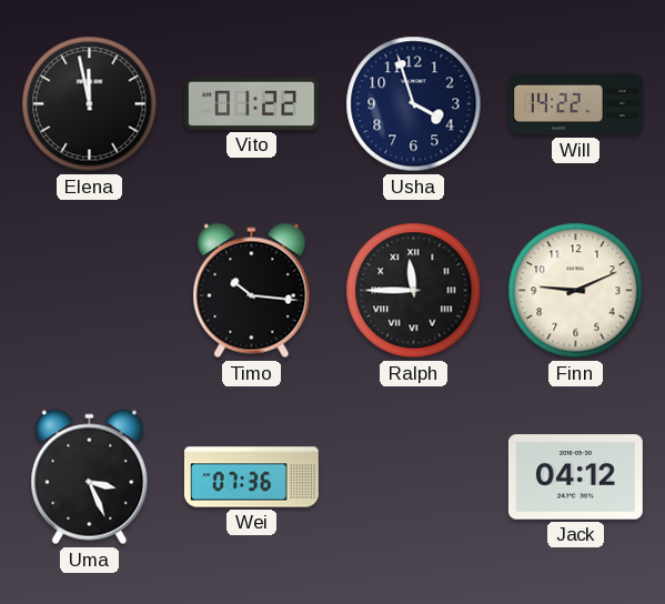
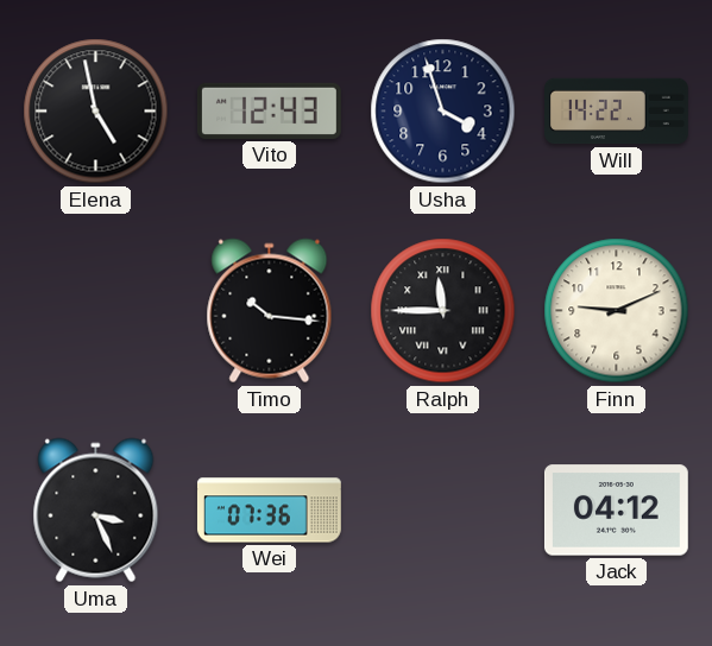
Elena: 11:58 -> 4:58
Vito: 01:22 -> 12:43
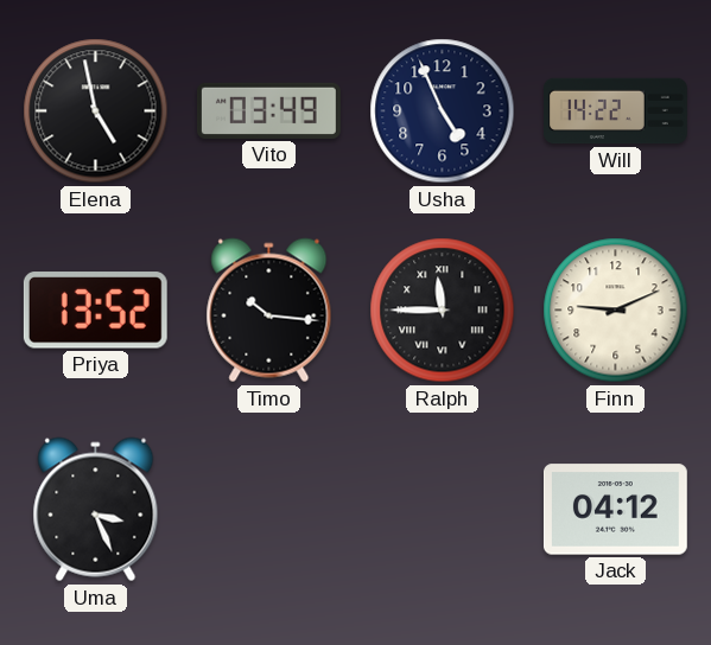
Vito: 12:43 -> 03:49
Usha: 3:57 -> 4:56
Priya: none -> 13:52
Wei: 07:36 -> none
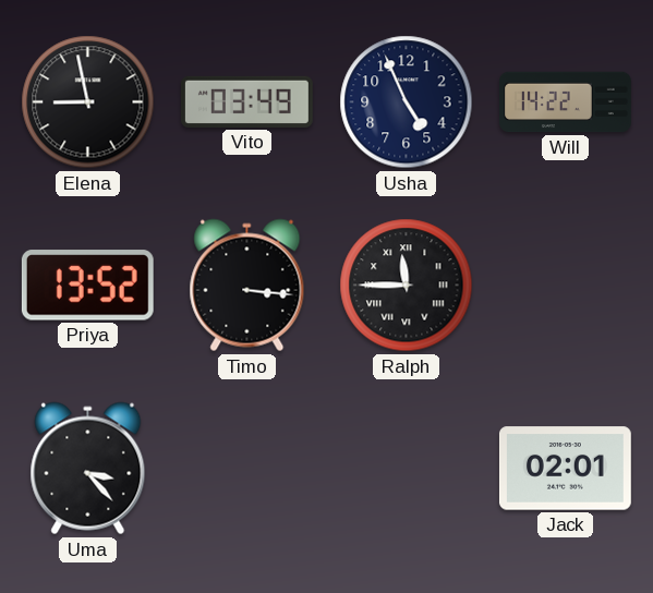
Elena: 4:58 -> 8:58
Timo: 10:16 -> 3:16
Finn: 9:11 -> none
Uma: 3:26 -> 3:23
Jack: 04:12 -> 02:01
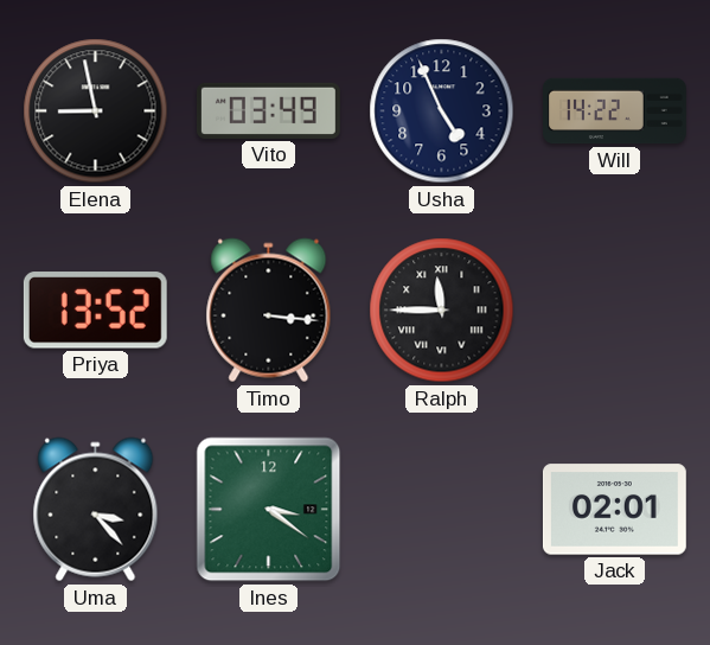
Ines: none -> 3:21
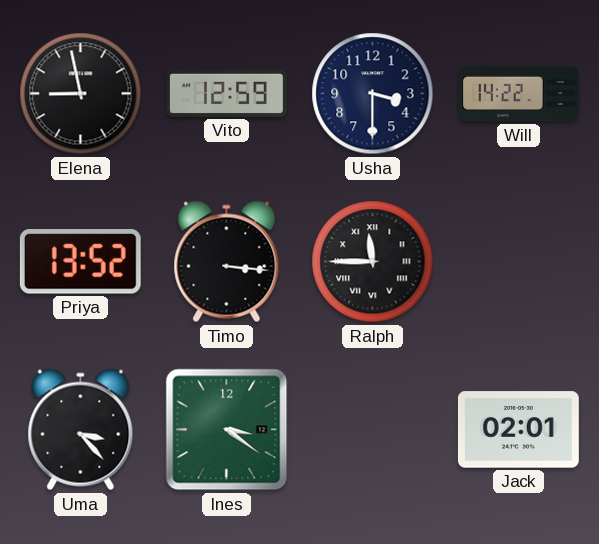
Vito: 03:49 -> 12:59
Usha: 4:56 -> 3:30
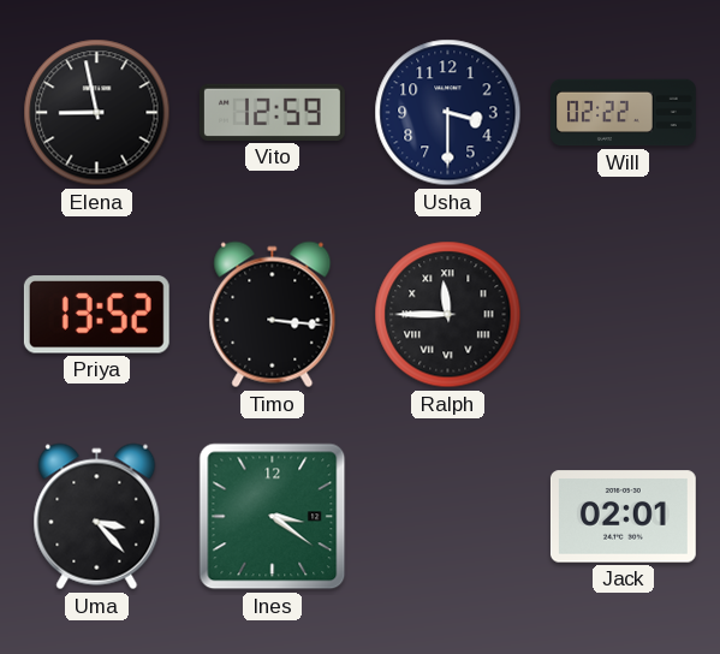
Will: 14:22 -> 02:22
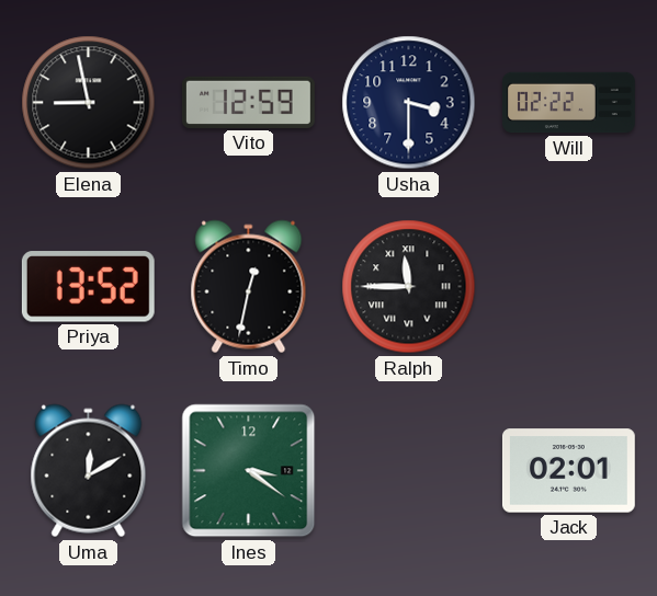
Timo: 3:16 -> 12:32
Uma: 3:23 -> 12:10
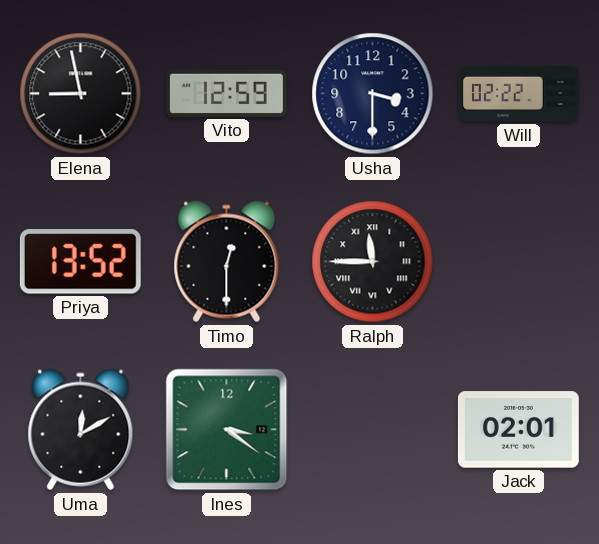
Timo: 12:32 -> 12:30
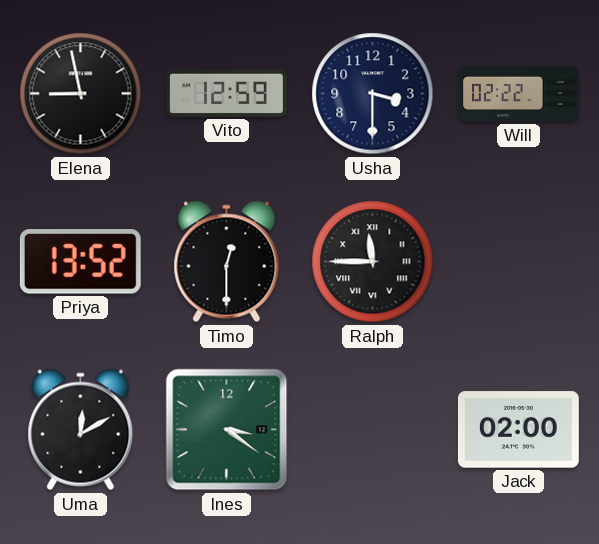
Jack: 02:01 -> 02:00
